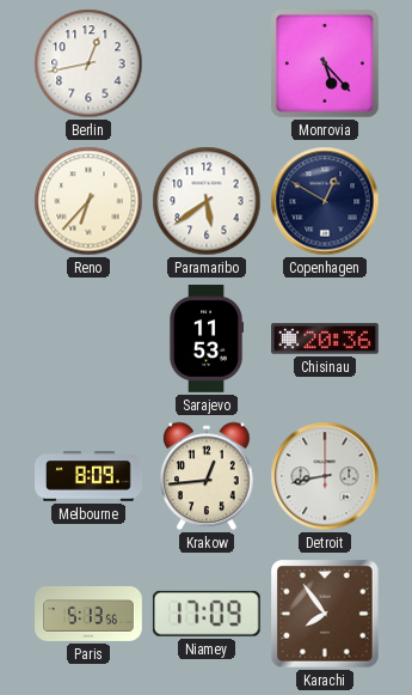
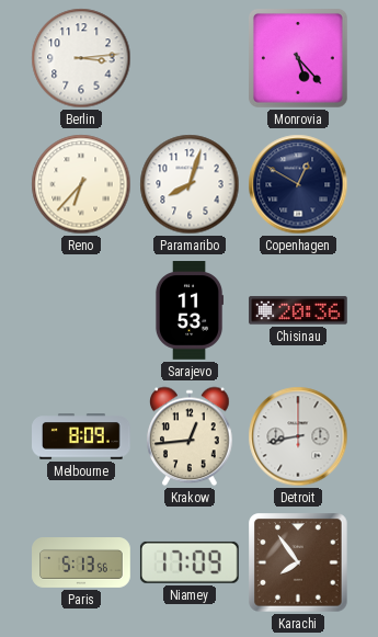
Berlin: 12:43 -> 3:14
Paramaribo: 5:39 -> 8:03
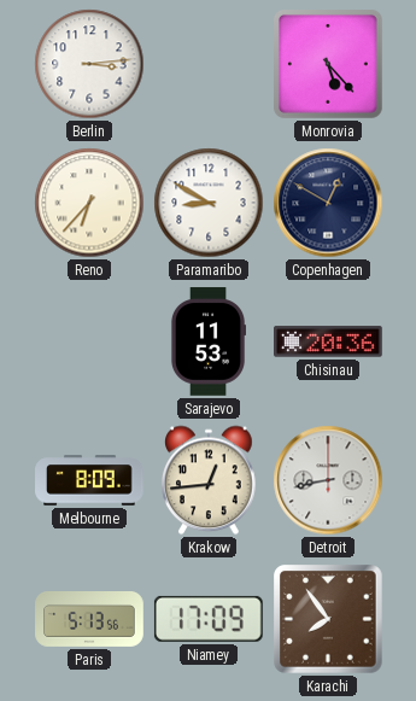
Paramaribo: 8:03 -> 8:50
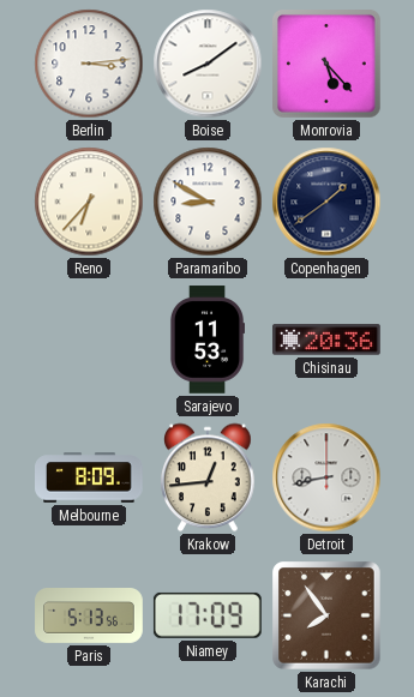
Boise: none -> 8:09
Copenhagen: 12:50 -> 1:39
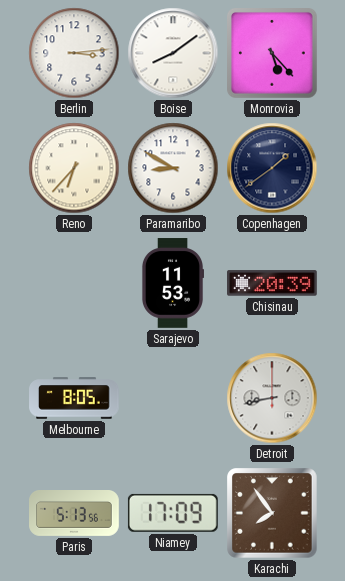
Chisinau: 20:36 -> 20:39
Melbourne: 8:09 -> 8:05
Krakow: 12:44 -> none
